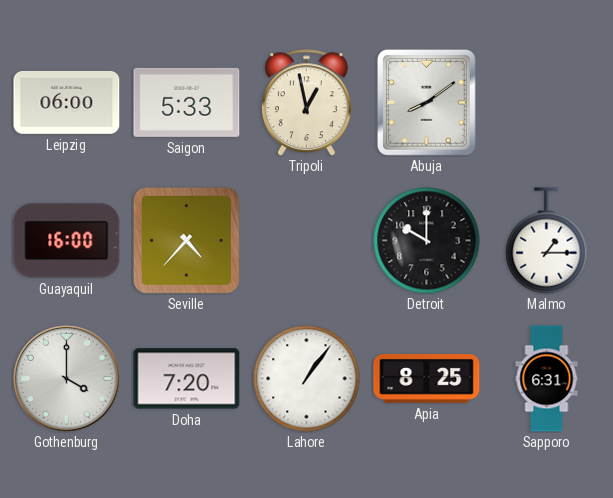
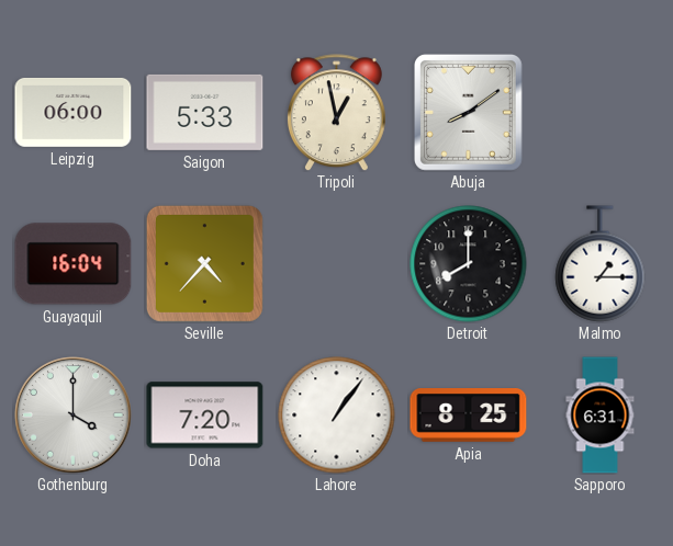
Guayaquil: 16:00 -> 16:04
Detroit: 10:00 -> 8:00
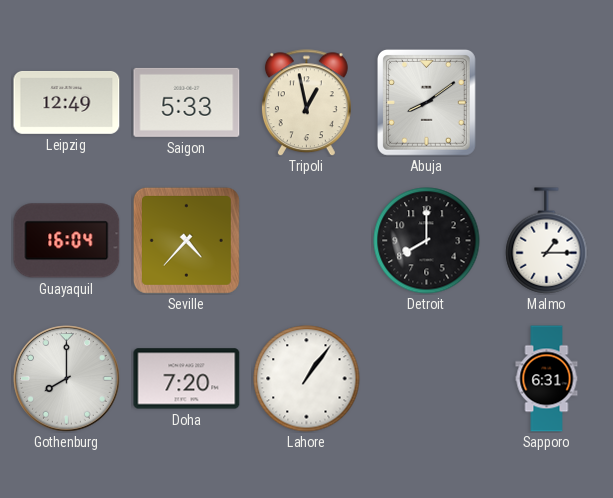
Leipzig: 06:00 -> 12:49
Gothenburg: 4:00 -> 8:00
Apia: 8:25 -> none
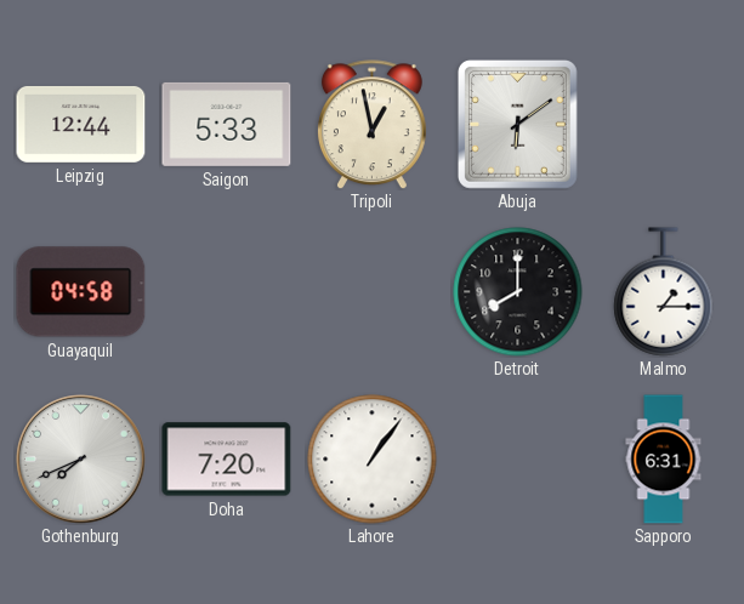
Leipzig: 12:49 -> 12:44
Abuja: 8:09 -> 6:09
Guayaquil: 16:04 -> 04:58
Seville: 4:37 -> none
Gothenburg: 8:00 -> 7:41
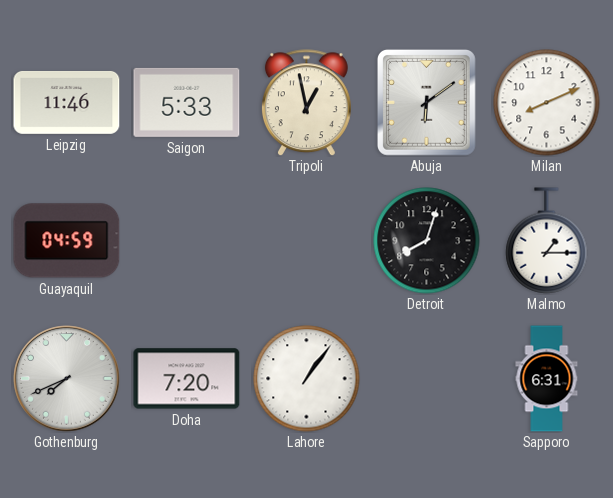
Leipzig: 12:44 -> 11:46
Milan: none -> 8:11
Guayaquil: 04:58 -> 04:59
Detroit: 8:00 -> 8:03
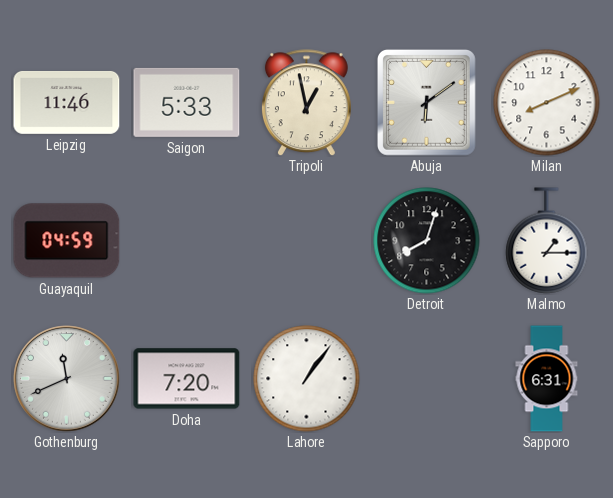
Gothenburg: 7:41 -> 11:41
